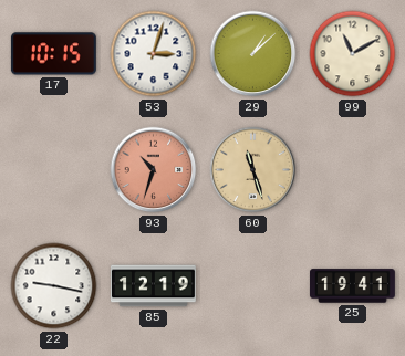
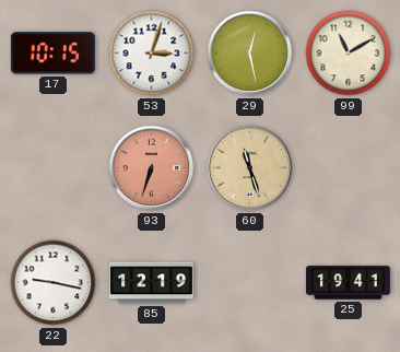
29: 1:08 -> 12:28
93: 10:33 -> 6:33
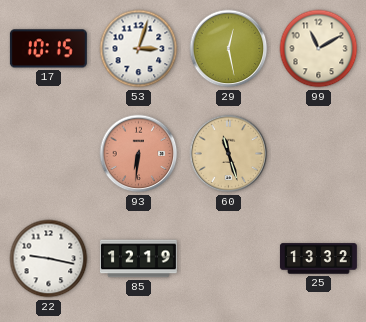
93: 6:33 -> 6:31
25: 19:41 -> 13:32
